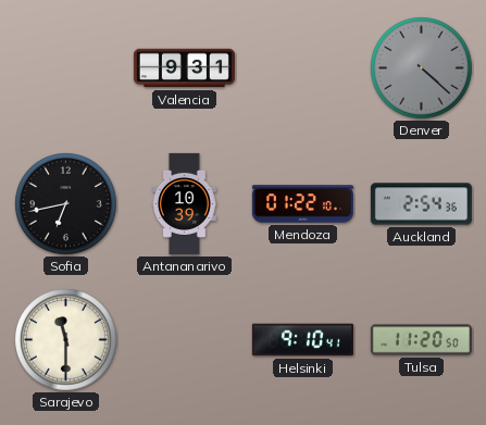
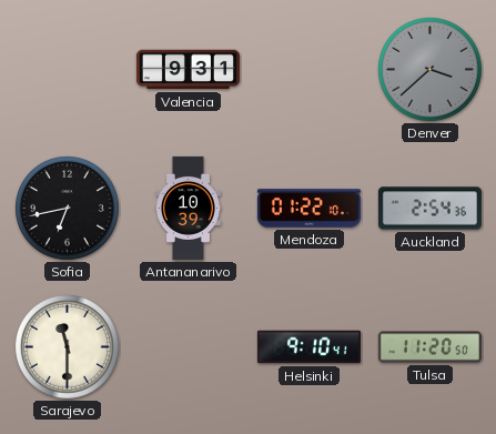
Denver: 4:22 -> 3:38
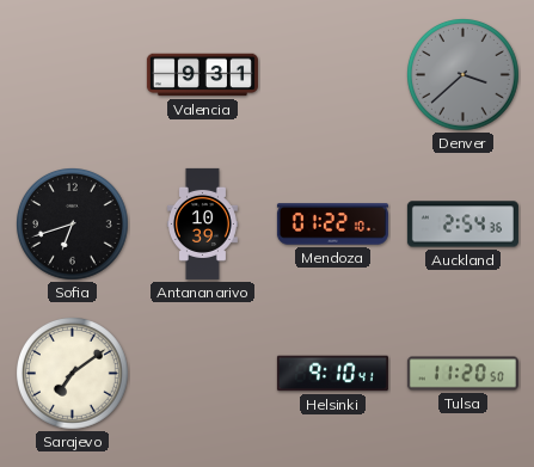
Sofia: 6:43 -> 6:42
Sarajevo: 11:30 -> 7:09
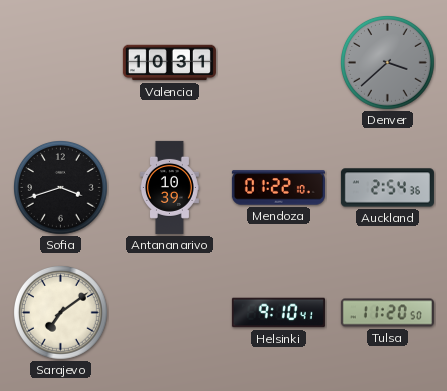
Valencia: 9:31 -> 10:31
Sofia: 6:42 -> 3:42
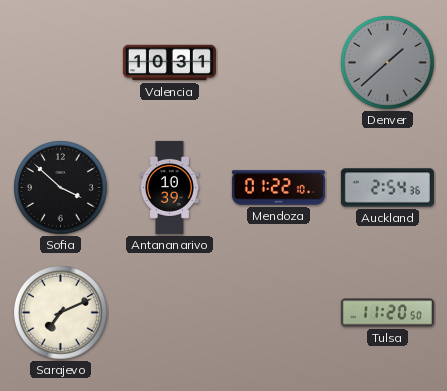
Denver: 3:38 -> 1:38
Sofia: 3:42 -> 3:52
Sarajevo: 7:09 -> 7:11
Helsinki: 9:10 -> none
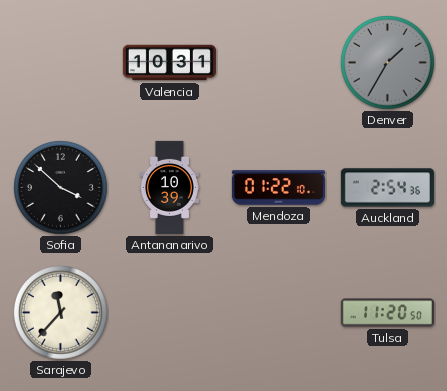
Denver: 1:38 -> 1:35
Sarajevo: 7:11 -> 11:37
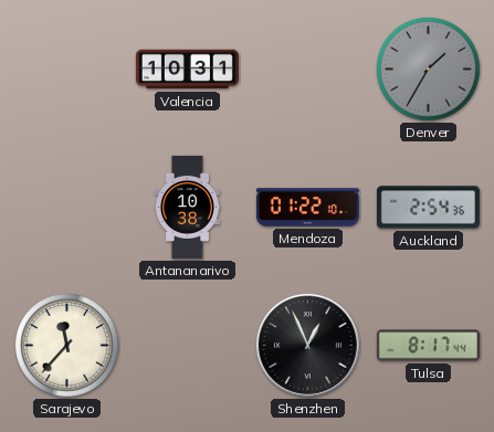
Sofia: 3:52 -> none
Antananarivo: 10:39 -> 10:38
Shenzhen: none -> 12:56
Tulsa: 11:20 -> 8:17
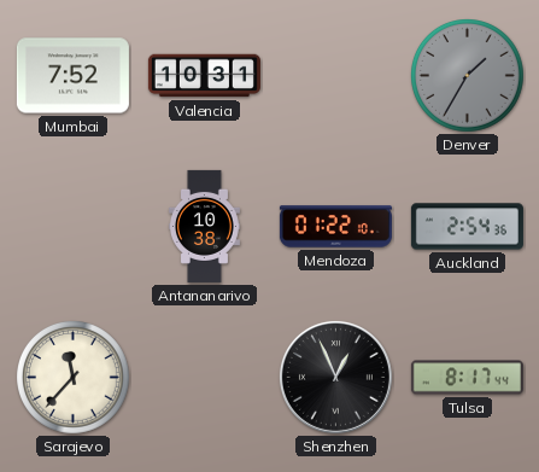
Mumbai: none -> 7:52
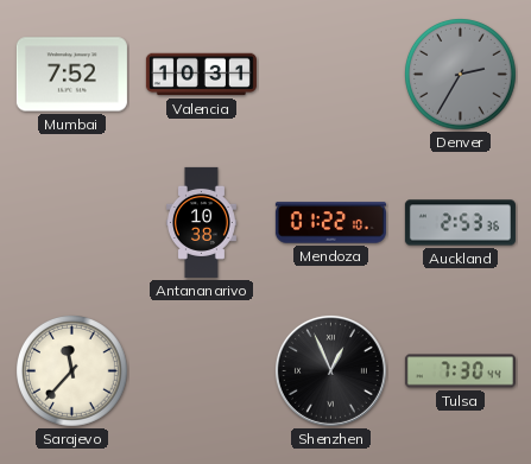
Denver: 1:35 -> 2:35
Auckland: 2:54 -> 2:53
Tulsa: 8:17 -> 7:30
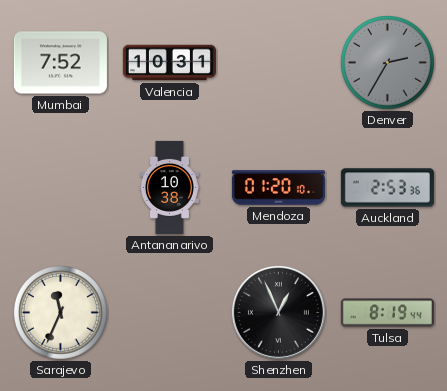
Mendoza: 01:22 -> 01:20
Sarajevo: 11:37 -> 11:34
Tulsa: 7:30 -> 8:19
